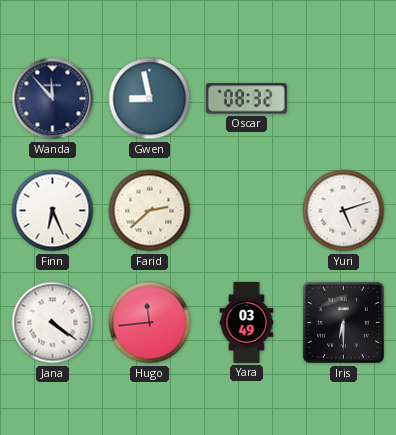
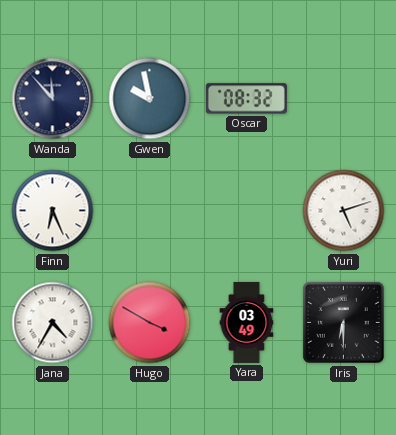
Gwen: 8:58 -> 9:58
Farid: 2:38 -> none
Jana: 4:21 -> 4:35
Hugo: 11:44 -> 3:50
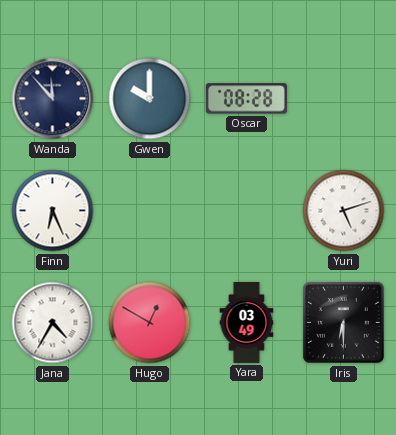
Gwen: 9:58 -> 10:00
Oscar: 08:32 -> 08:28
Hugo: 3:50 -> 12:50
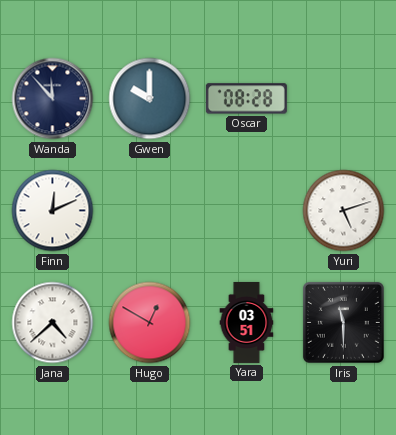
Finn: 6:26 -> 12:11
Jana: 4:35 -> 4:38
Yara: 03:49 -> 03:51
Iris: 6:30 -> 11:30
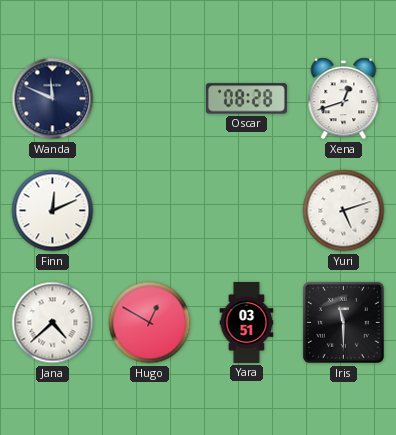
Wanda: 11:53 -> 11:49
Gwen: 10:00 -> none
Xena: none -> 12:42
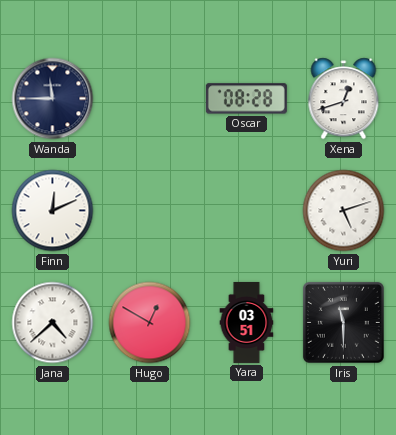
Wanda: 11:49 -> 11:45
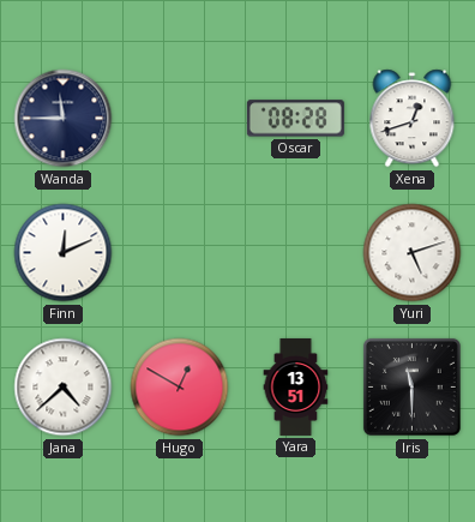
Yara: 03:51 -> 13:51
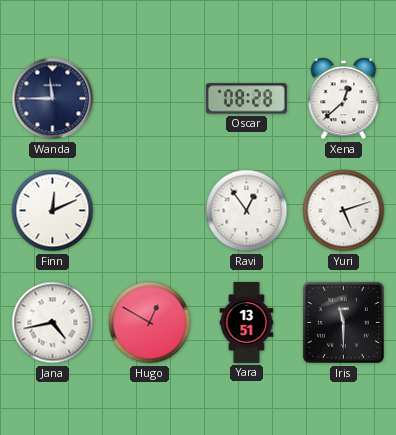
Xena: 12:42 -> 12:38
Ravi: none -> 12:54
Jana: 4:38 -> 4:43
